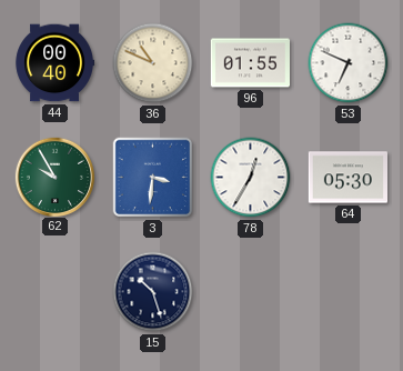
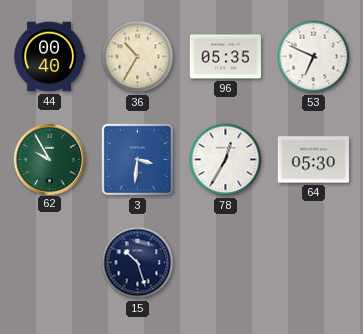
36: 10:49 -> 10:35
96: 01:55 -> 05:35
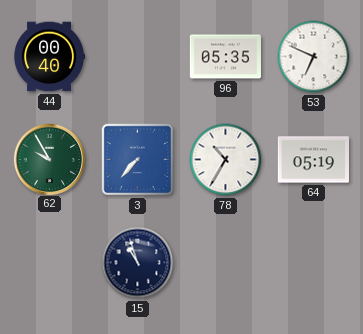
36: 10:35 -> none
3: 3:31 -> 7:37
78: 12:35 -> 10:35
64: 05:30 -> 05:19
15: 10:27 -> 10:57
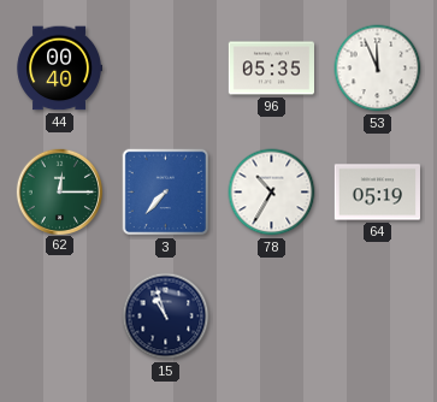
53: 6:49 -> 11:56
62: 9:55 -> 12:15
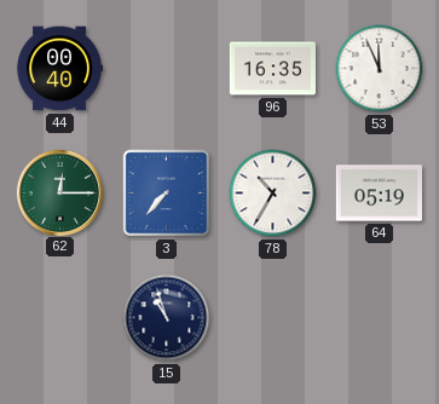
96: 05:35 -> 16:35
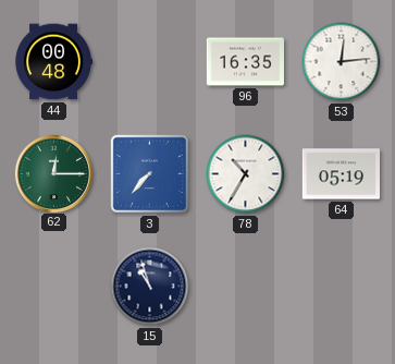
44: 00:40 -> 00:48
53: 11:56 -> 12:14
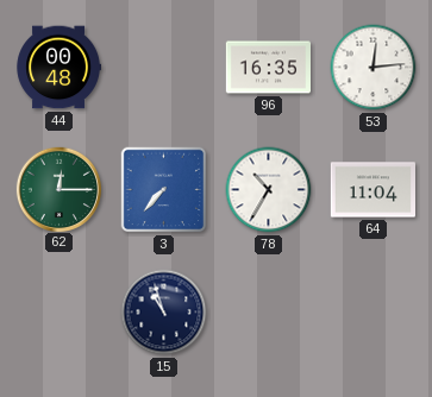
64: 05:19 -> 11:04
